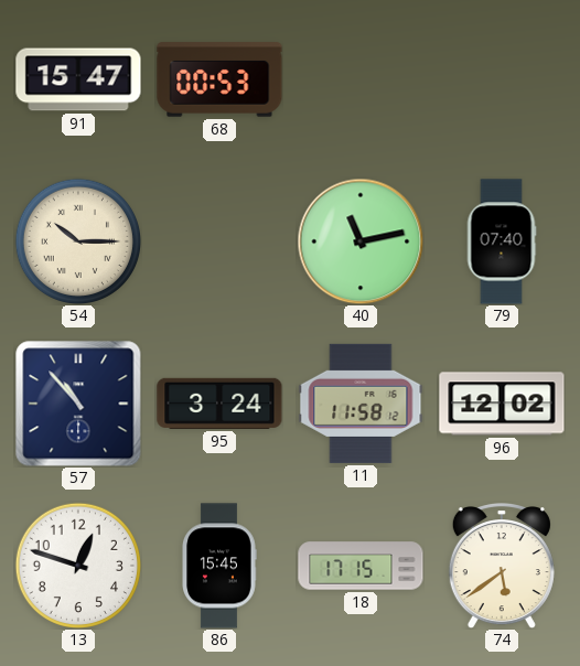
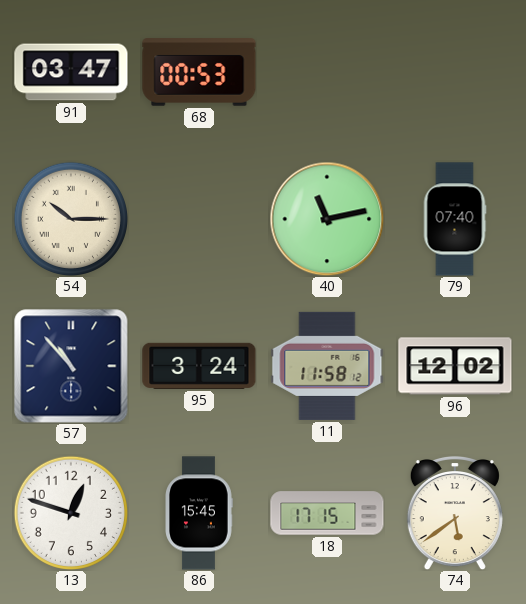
91: 15:47 -> 03:47
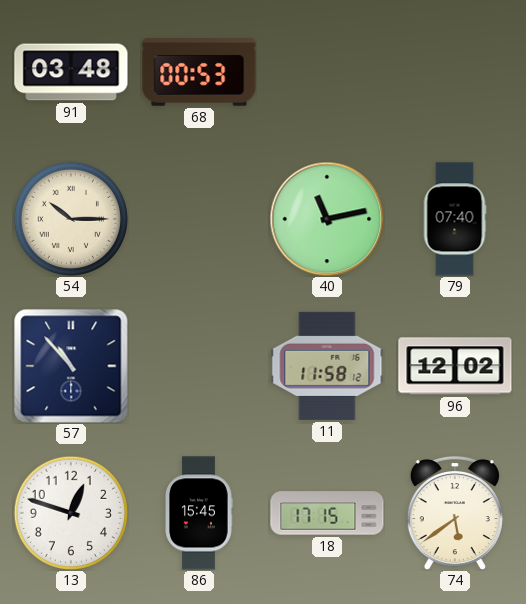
91: 03:47 -> 03:48
95: 3:24 -> none
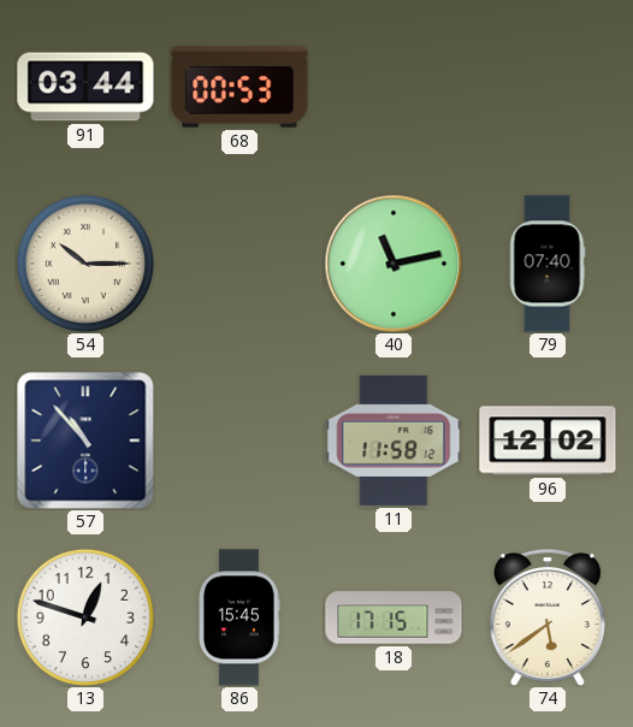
91: 03:48 -> 03:44
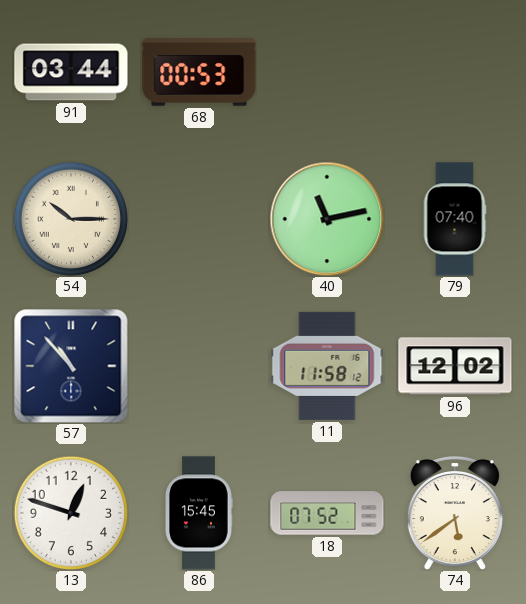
18: 17:15 -> 07:52
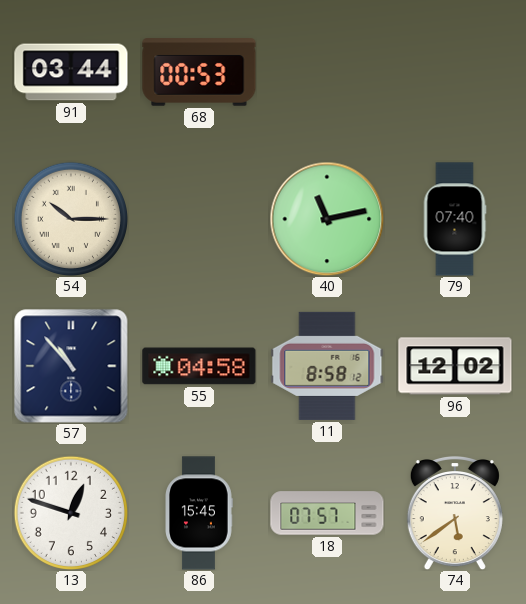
55: none -> 04:58
11: 11:58 -> 8:58
18: 07:52 -> 07:57
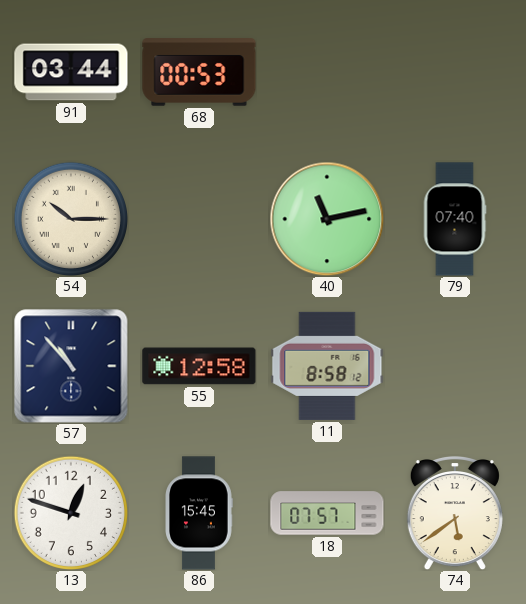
55: 04:58 -> 12:58
96: 12:02 -> none
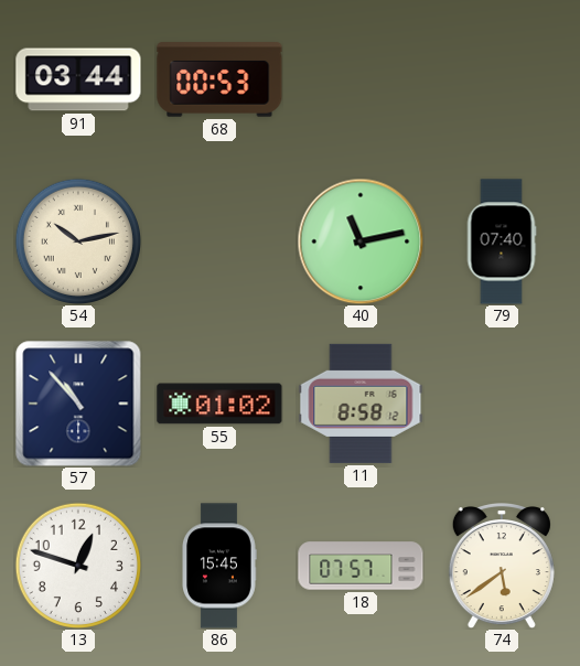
54: 10:15 -> 10:13
55: 12:58 -> 01:02
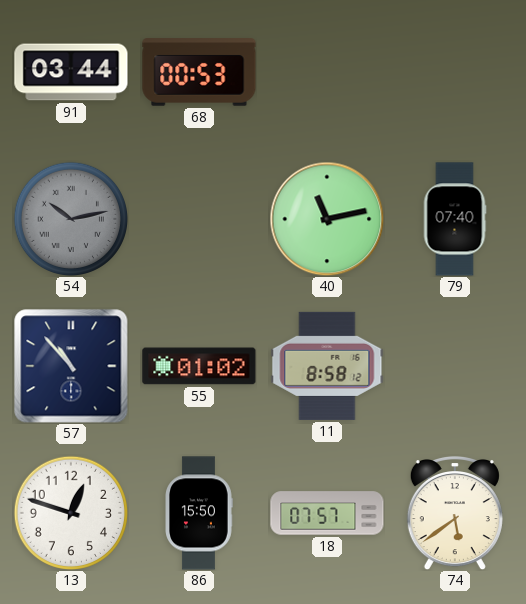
54 dial: cream -> grey
86: 15:45 -> 15:50
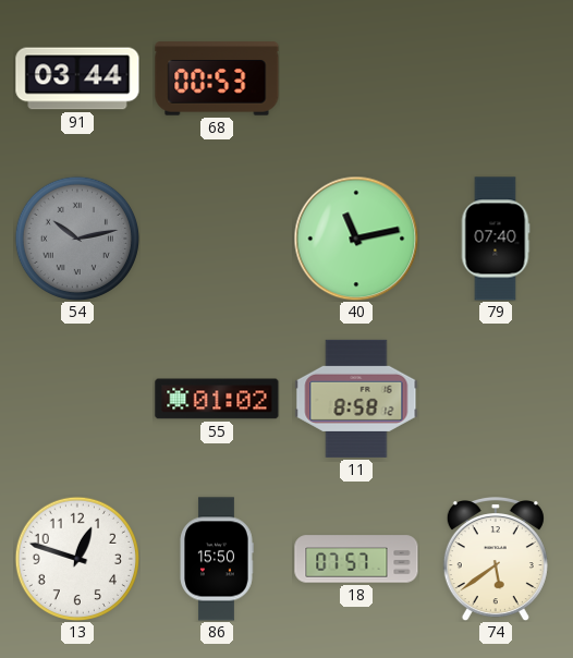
57: 10:53 -> none
